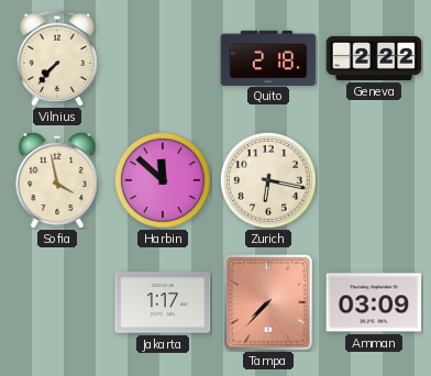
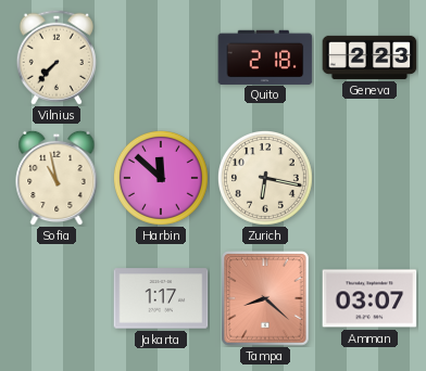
Geneva: 2:22 -> 2:23
Sofia: 3:58 -> 10:58
Tampa: 7:37 -> 8:22
Amman: 03:09 -> 03:07
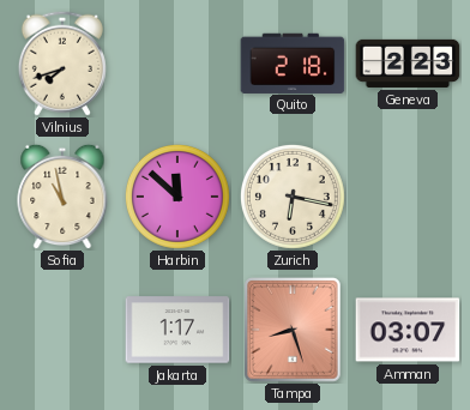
Vilnius: 7:37 -> 7:42
Tampa: 8:22 -> 8:27
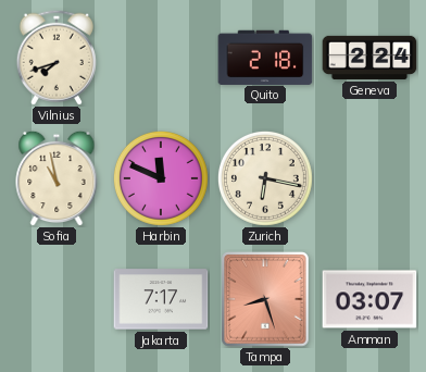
Geneva: 2:23 -> 2:24
Harbin: 11:52 -> 11:49
Jakarta: 1:17 -> 7:17
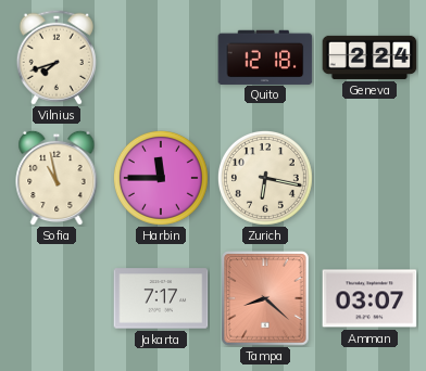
Quito: 2:18 -> 12:18
Harbin: 11:49 -> 11:45
Tampa: 8:27 -> 8:22
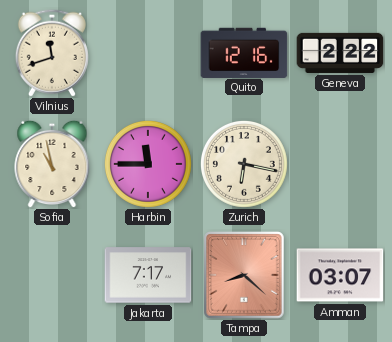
Vilnius: 7:42 -> 11:42
Quito: 12:18 -> 12:16
Geneva: 2:24 -> 2:22
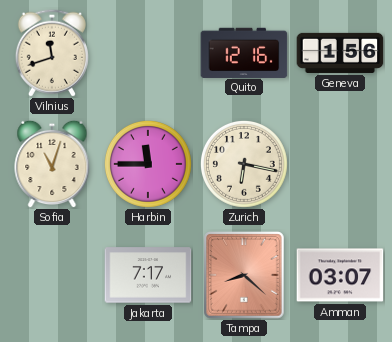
Geneva: 2:22 -> 1:56
Sofia: 10:58 -> 11:03
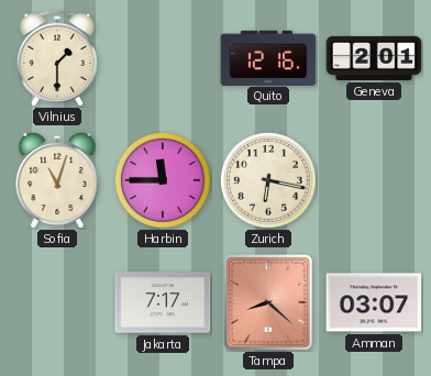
Vilnius: 11:42 -> 1:30
Geneva: 1:56 -> 2:01
